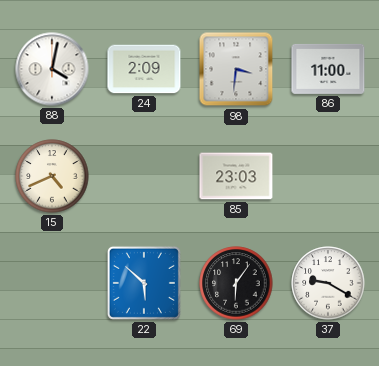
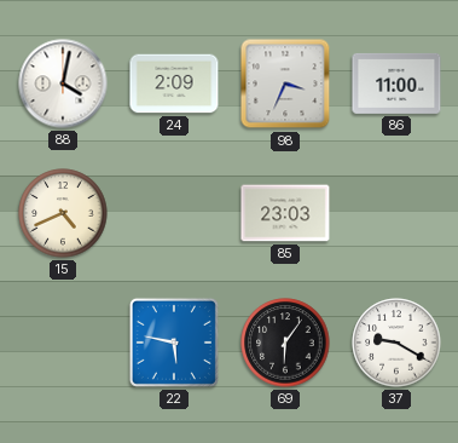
98: 3:31 -> 3:34
22: 5:52 -> 5:47
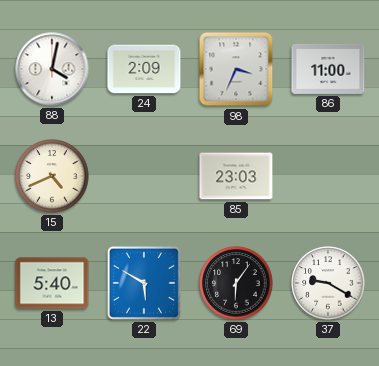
13: none -> 5:40
22: 5:47 -> 5:50
